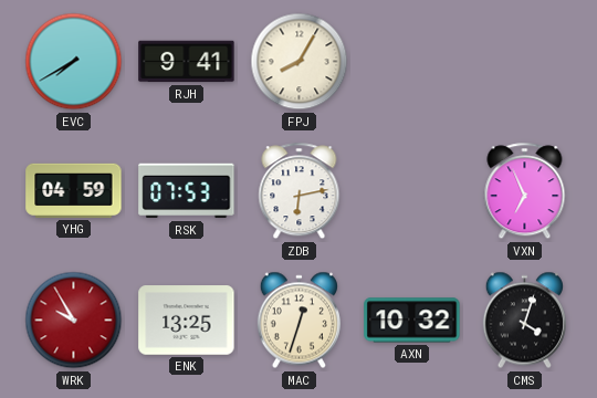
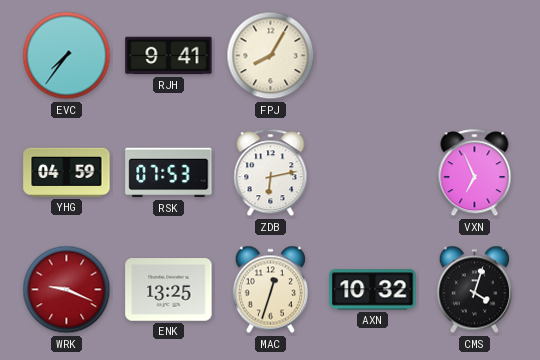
EVC: 7:40 -> 7:36
WRK: 9:55 -> 9:19
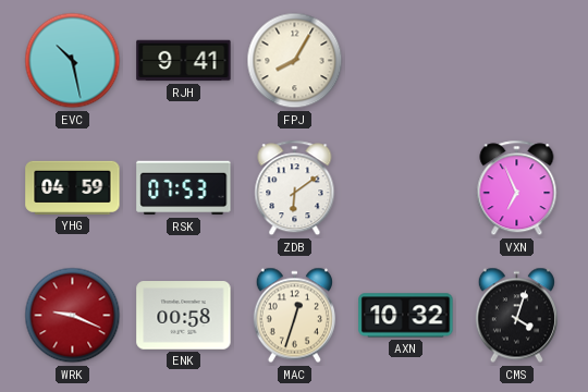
EVC: 7:36 -> 10:28
ZDB: 6:13 -> 6:09
ENK: 13:25 -> 00:58
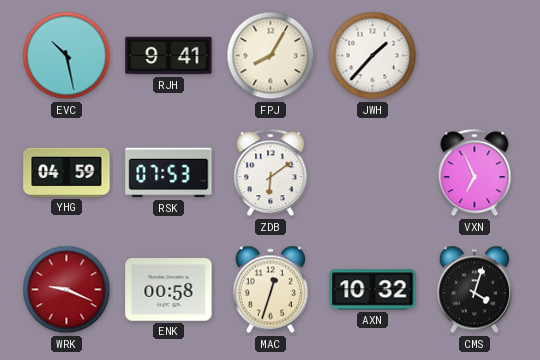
JWH: none -> 1:37
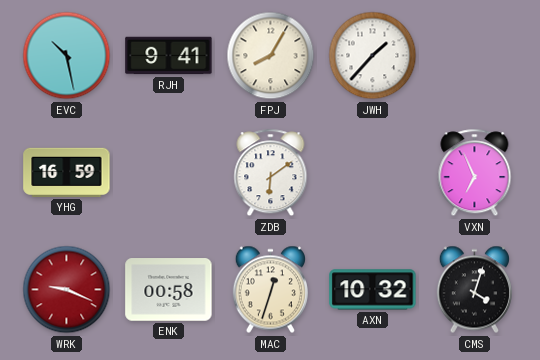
YHG: 04:59 -> 16:59
RSK: 07:53 -> none
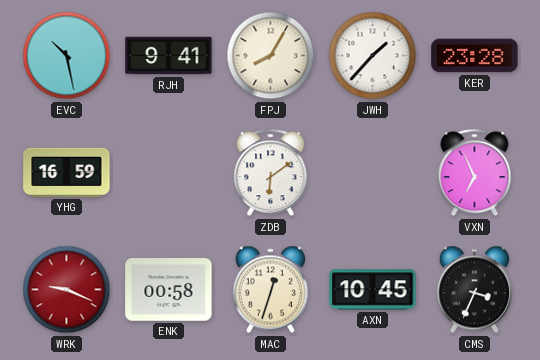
KER: none -> 23:28
AXN: 10:32 -> 10:45
CMS: 4:03 -> 3:34
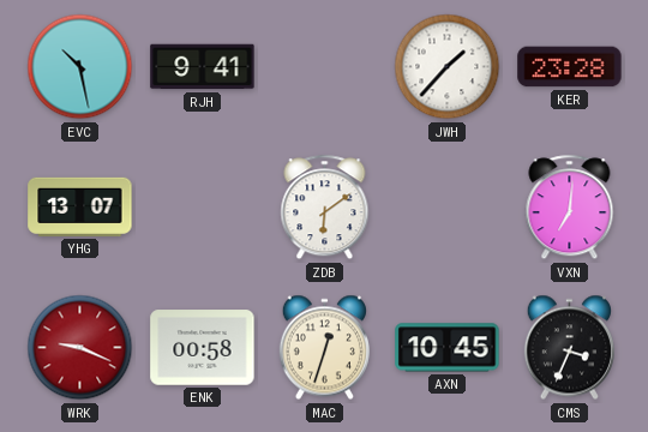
FPJ: 8:05 -> none
YHG: 16:59 -> 13:07
VXN: 6:56 -> 7:01
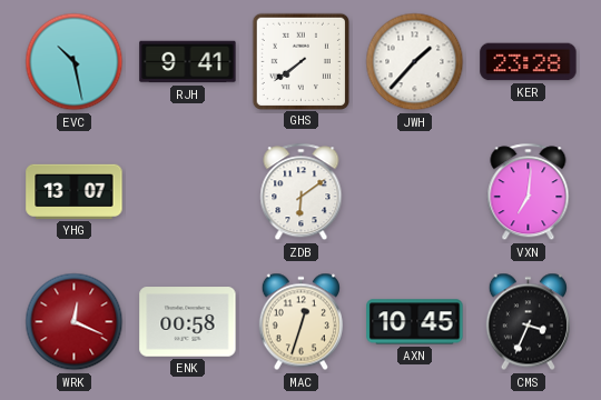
GHS: none -> 7:39
WRK: 9:19 -> 12:19
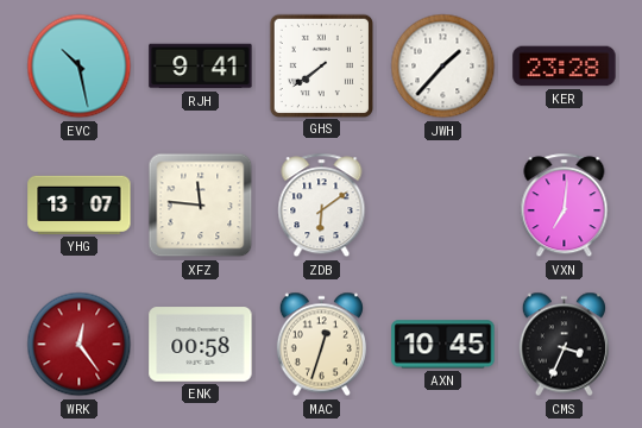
XFZ: none -> 11:46
WRK: 12:19 -> 12:24
